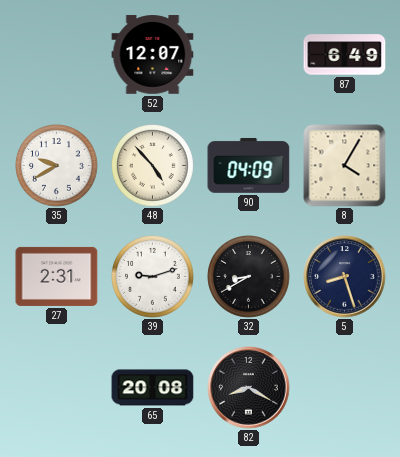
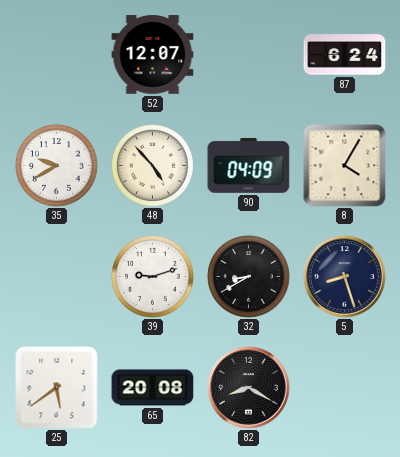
87: 6:49 -> 6:24
27: 2:31 -> none
25: none -> 5:39
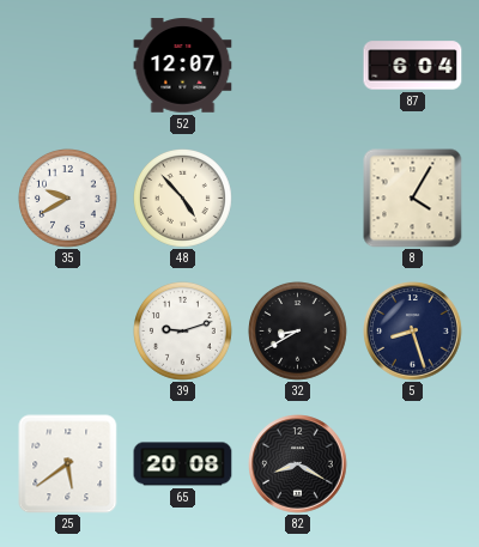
87: 6:24 -> 6:04
90: 04:09 -> none
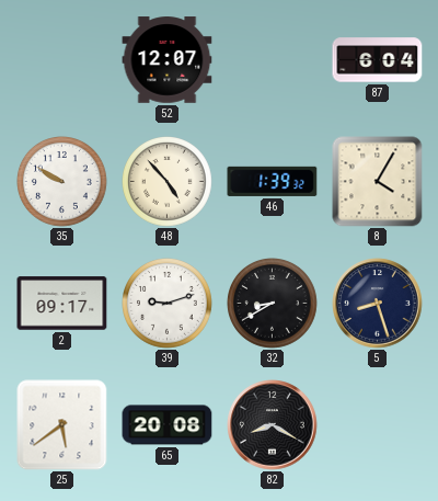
35: 9:40 -> 9:50
46: none -> 1:39
2: none -> 09:17
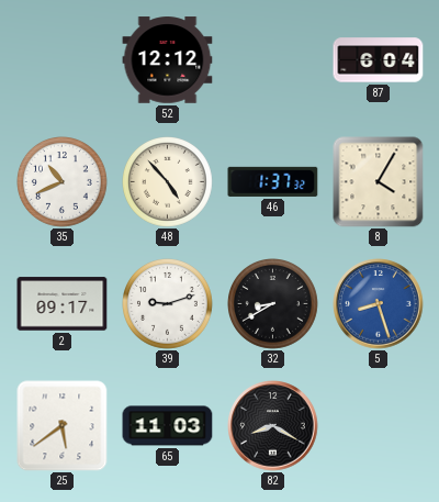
52: 12:07 -> 12:12
35: 9:50 -> 10:41
46: 1:39 -> 1:37
5 dial: navy -> blue
65: 20:08 -> 11:03
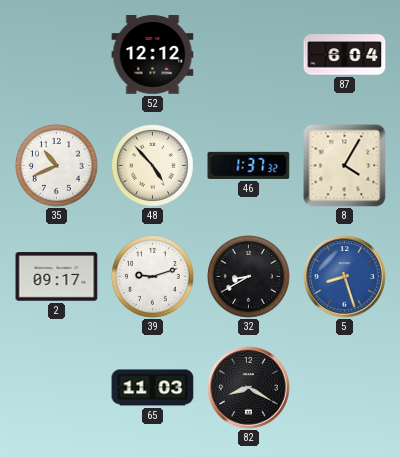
25: 5:39 -> none
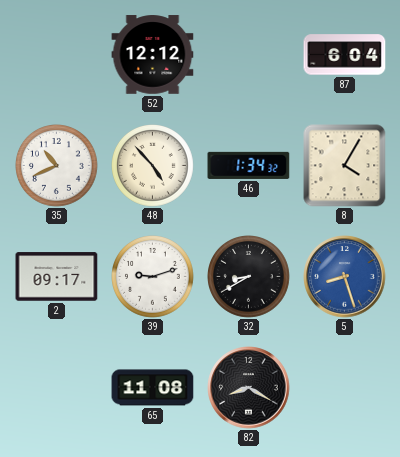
46: 1:37 -> 1:34
65: 11:03 -> 11:08
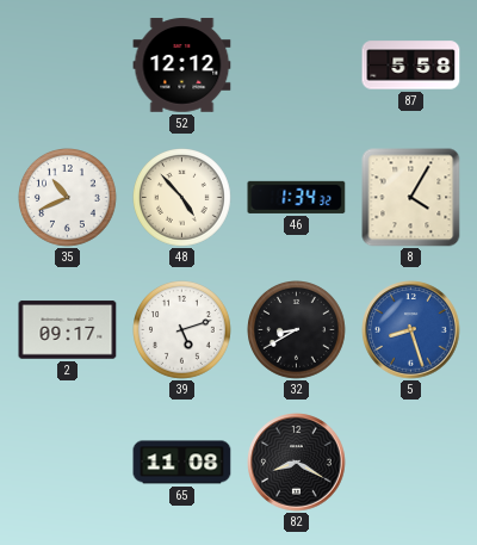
87: 6:04 -> 5:58
39: 9:12 -> 5:12
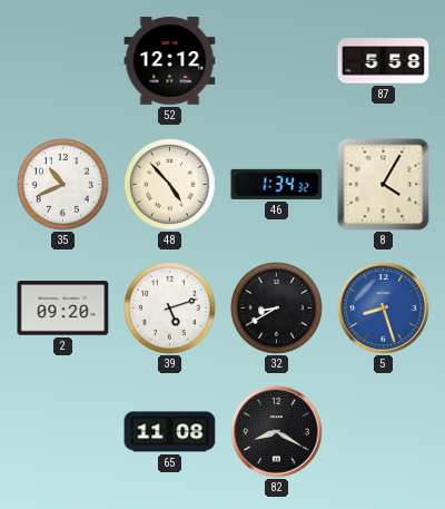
2: 09:17 -> 09:20
